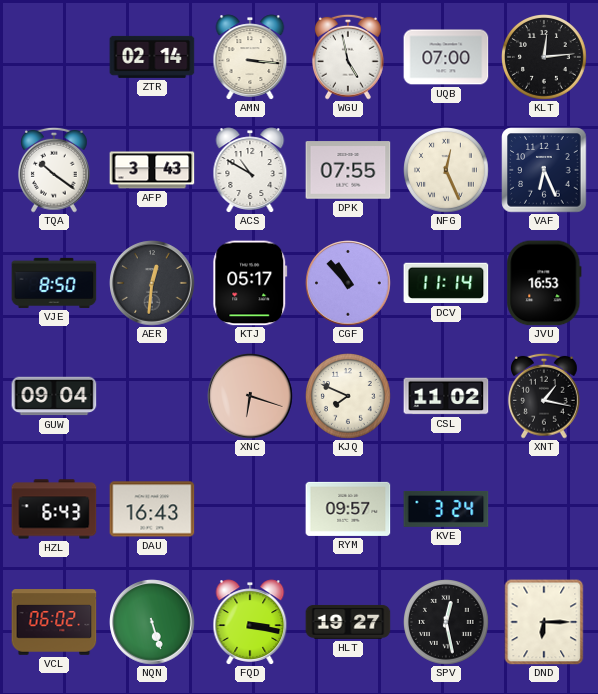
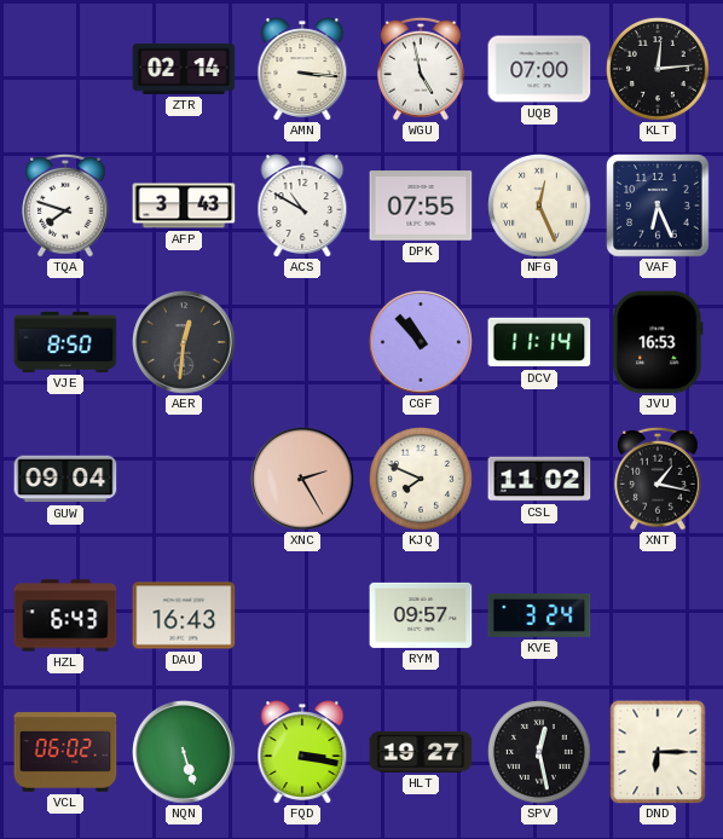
TQA: 10:21 -> 7:48
KTJ: 05:17 -> none
XNC: 6:18 -> 2:25
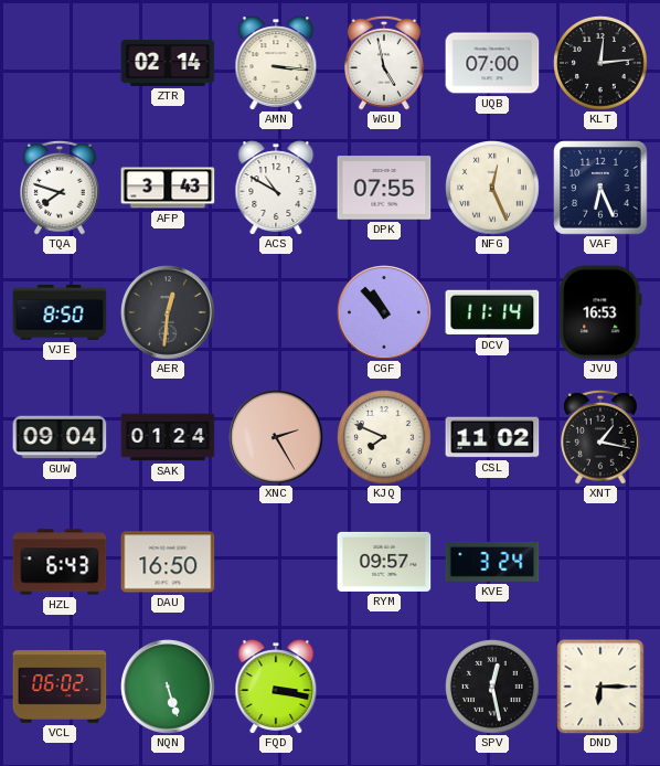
SAK: none -> 01:24
DAU: 16:43 -> 16:50
HLT: 19:27 -> none
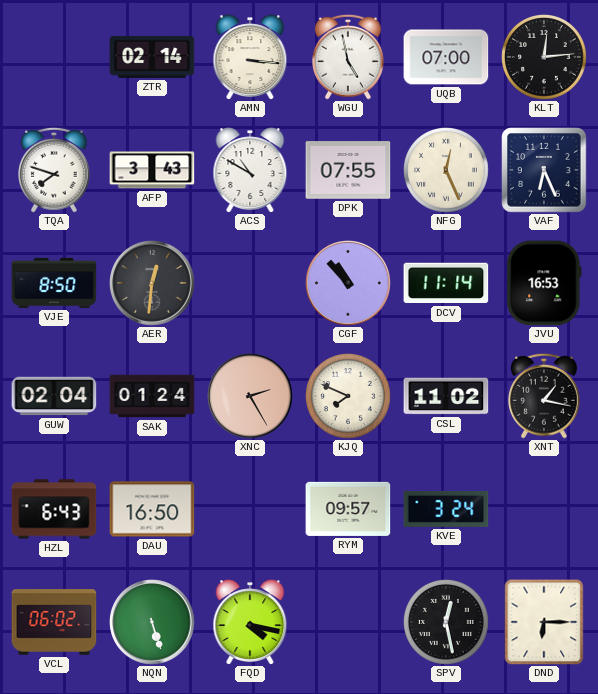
GUW: 09:04 -> 02:04
FQD: 3:17 -> 4:17
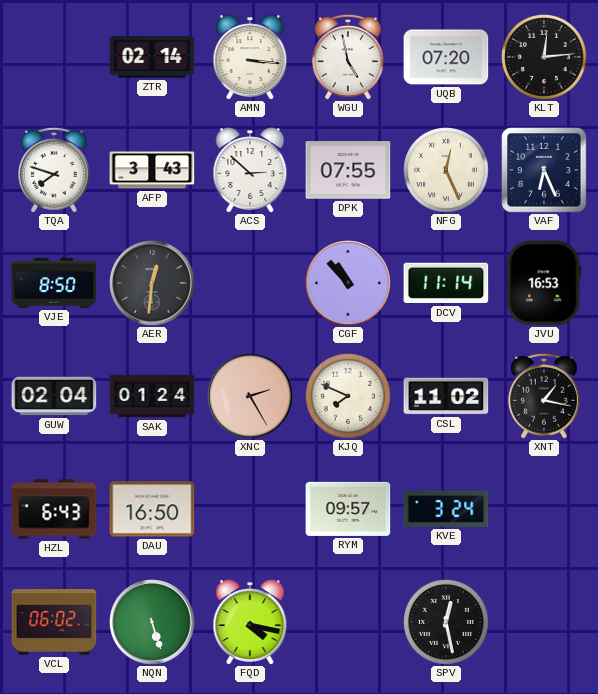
UQB: 07:00 -> 07:20
ACS: 10:50 -> 2:52
DND: 6:15 -> none
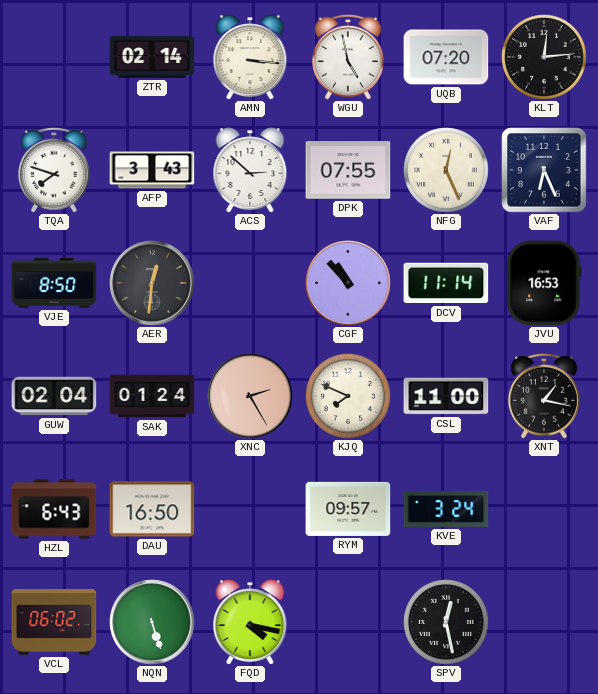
CSL: 11:02 -> 11:00
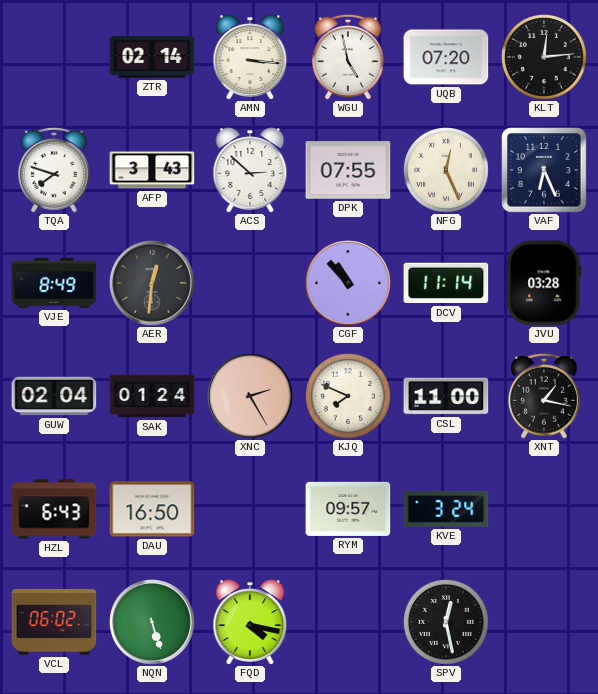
VJE: 8:50 -> 8:49
JVU: 16:53 -> 03:28
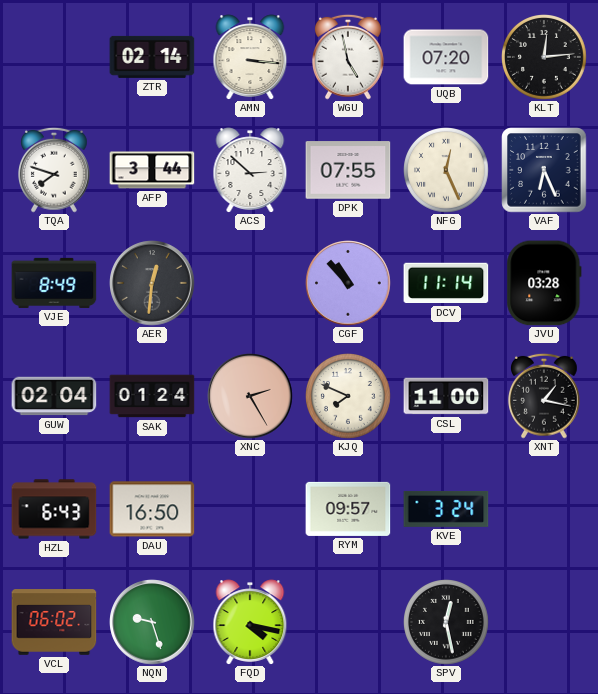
AFP: 3:43 -> 3:44
NQN: 5:27 -> 9:27
